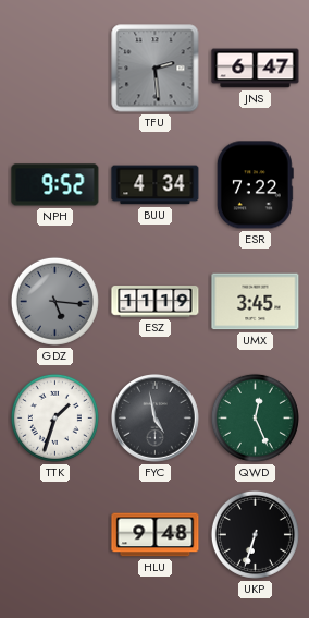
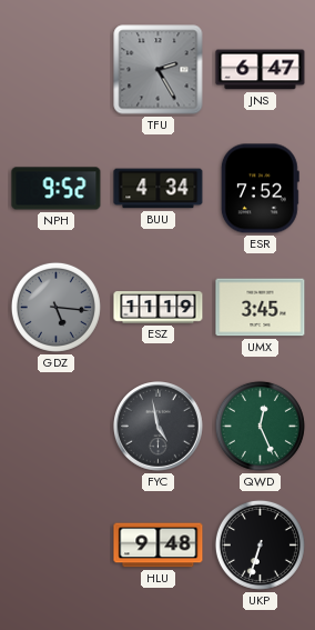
TFU: 2:29 -> 2:25
ESR: 7:22 -> 7:52
TTK: 1:33 -> none
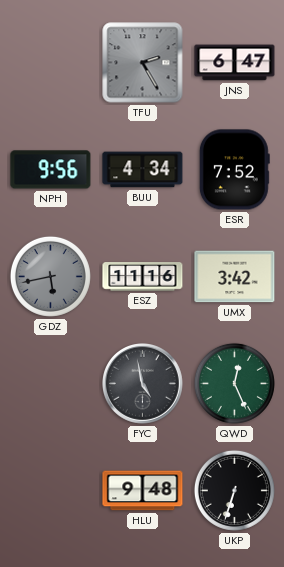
NPH: 9:52 -> 9:56
GDZ: 5:16 -> 5:43
ESZ: 11:19 -> 11:16
UMX: 3:45 -> 3:42
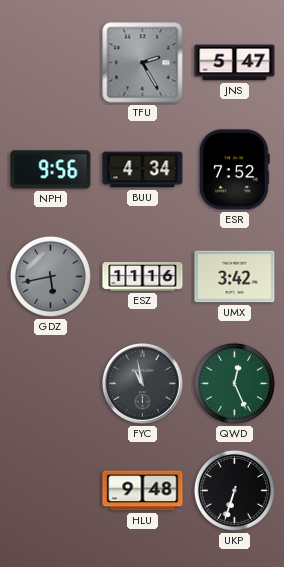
JNS: 6:47 -> 5:47
FYC: 4:58 -> 10:58
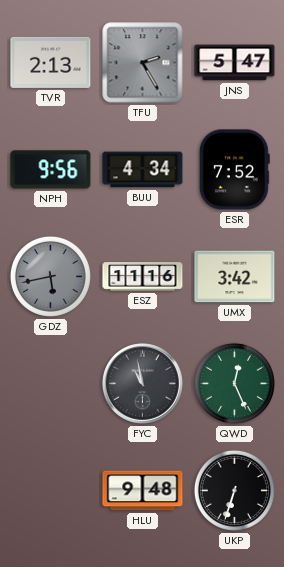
TVR: none -> 2:13
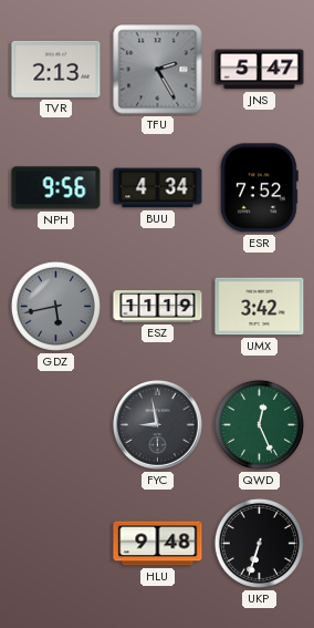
ESZ: 11:16 -> 11:19
FYC: 10:58 -> 8:58
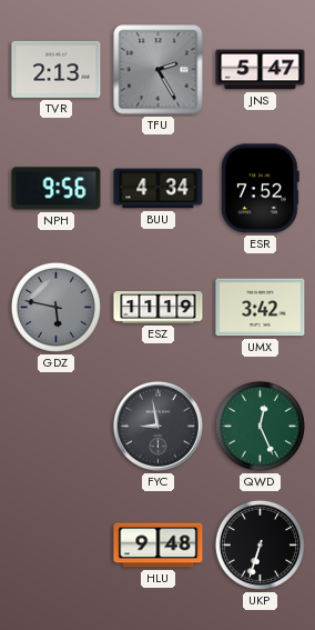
GDZ: 5:43 -> 5:47
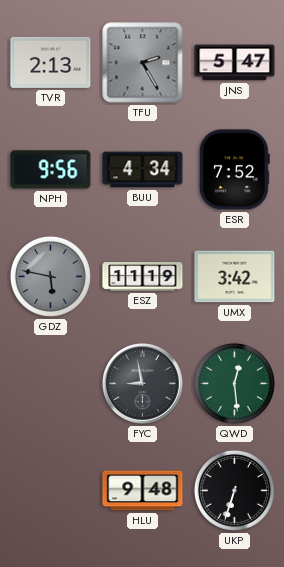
QWD: 12:26 -> 12:29
